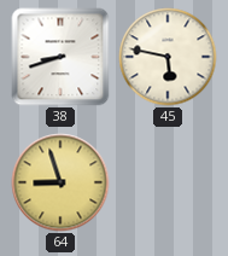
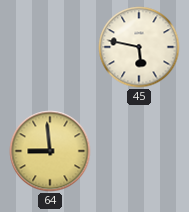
38: 8:42 -> none
64: 8:57 -> 8:59
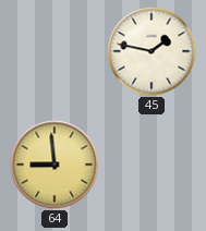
45: 5:47 -> 1:47
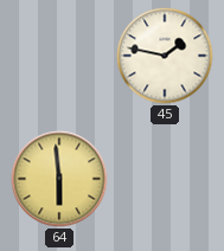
64: 8:59 -> 5:59
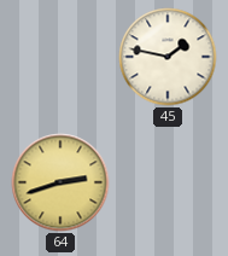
64: 5:59 -> 2:42
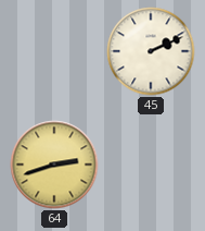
45: 1:47 -> 2:11
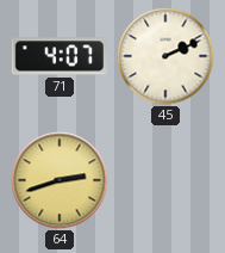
71: none -> 4:07
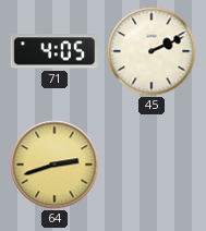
71: 4:07 -> 4:05
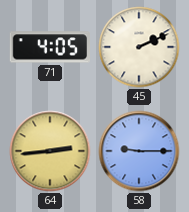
64: 2:42 -> 2:44
58: none -> 9:15
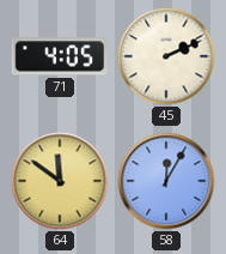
64: 2:44 -> 11:51
58: 9:15 -> 12:05
